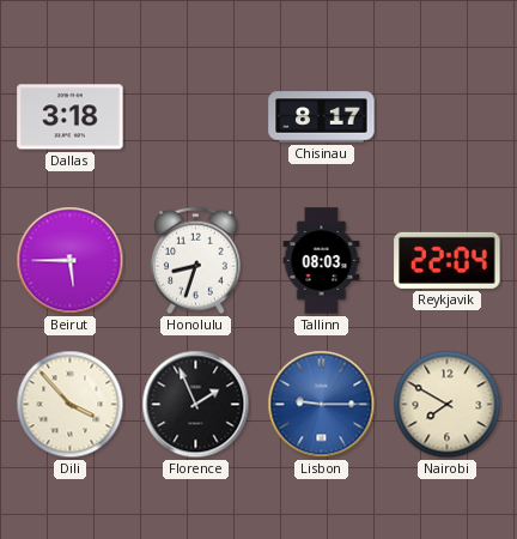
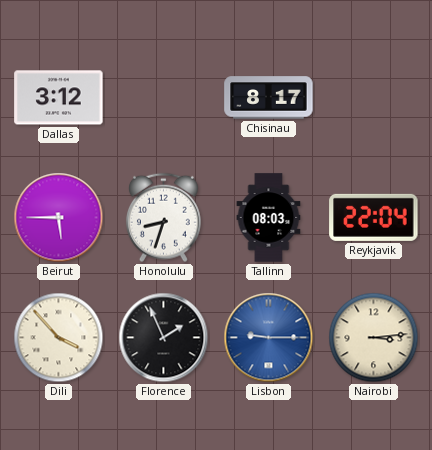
Dallas: 3:18 -> 3:12
Nairobi: 7:50 -> 3:14
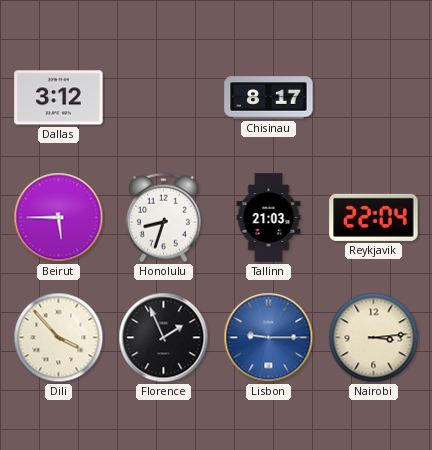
Tallinn: 08:03 -> 21:03
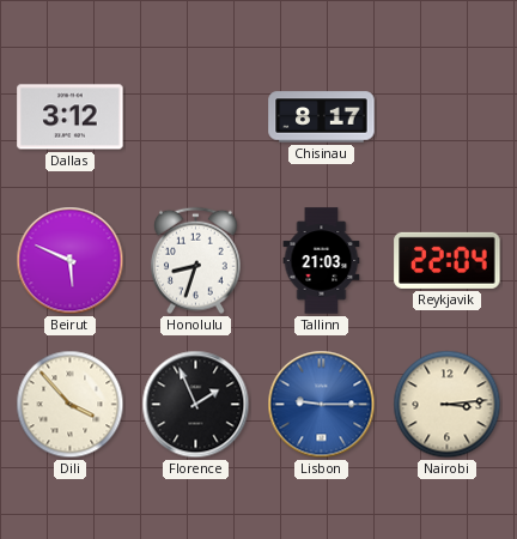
Beirut: 5:45 -> 5:49
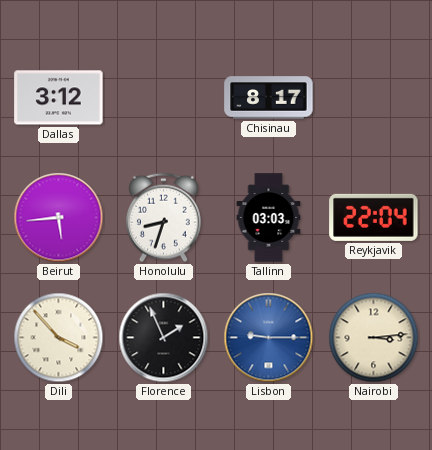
Beirut: 5:49 -> 5:44
Tallinn: 21:03 -> 03:03
